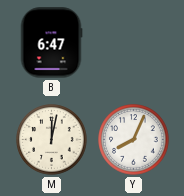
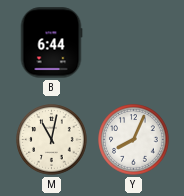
B: 6:47 -> 6:44
M: 12:02 -> 11:02
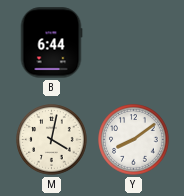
M: 11:02 -> 4:02
Y: 8:04 -> 8:09
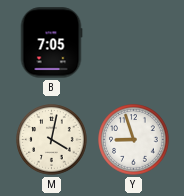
B: 6:44 -> 7:05
Y: 8:09 -> 8:57
